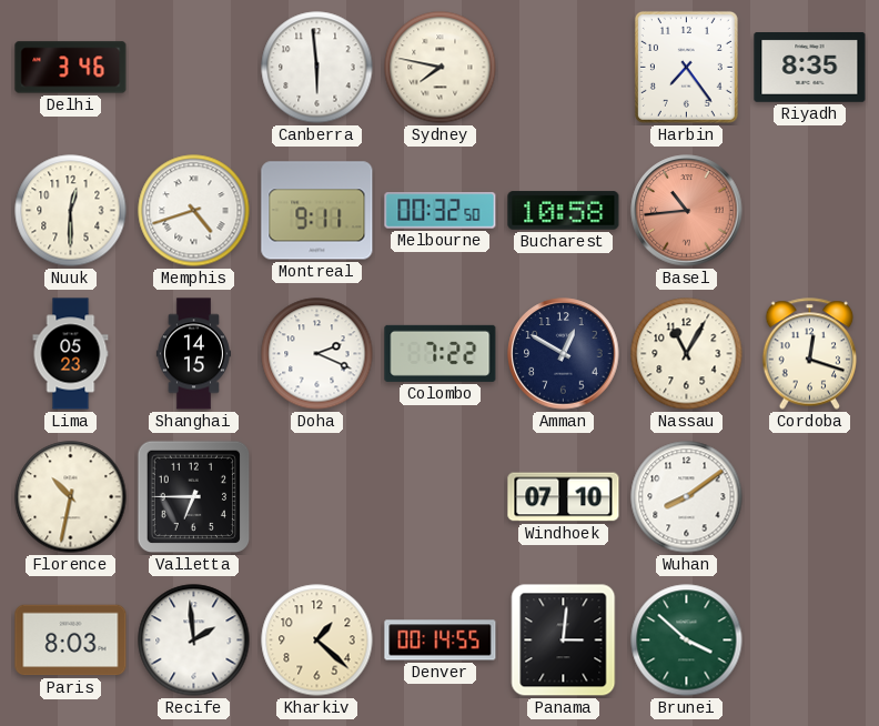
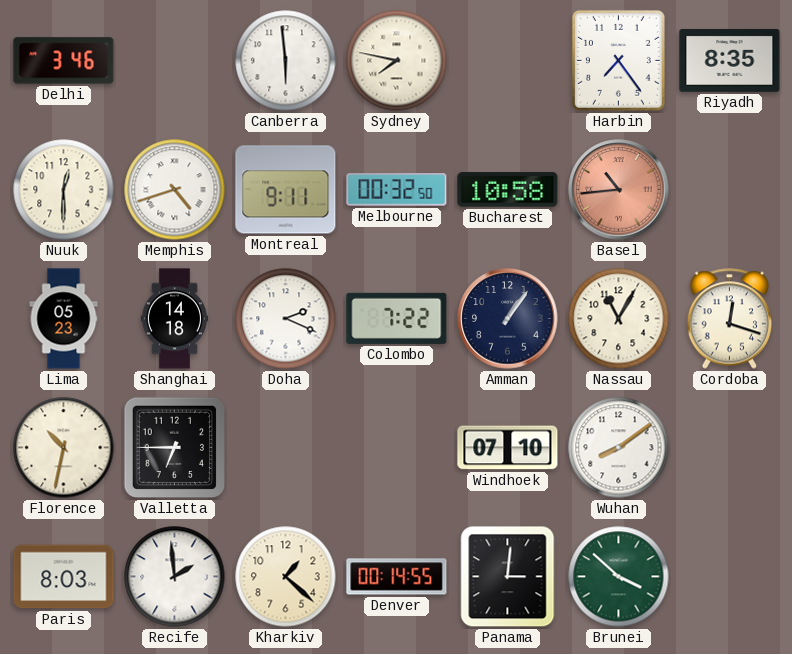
Shanghai: 14:15 -> 14:18
Amman: 12:50 -> 1:06
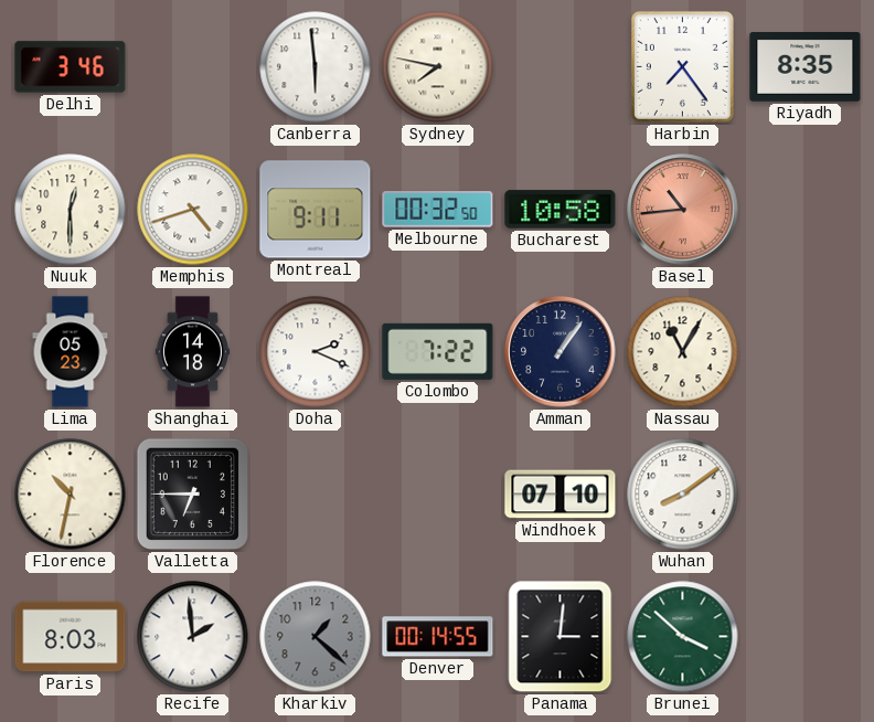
Cordoba: 12:18 -> none
Kharkiv dial: cream -> grey
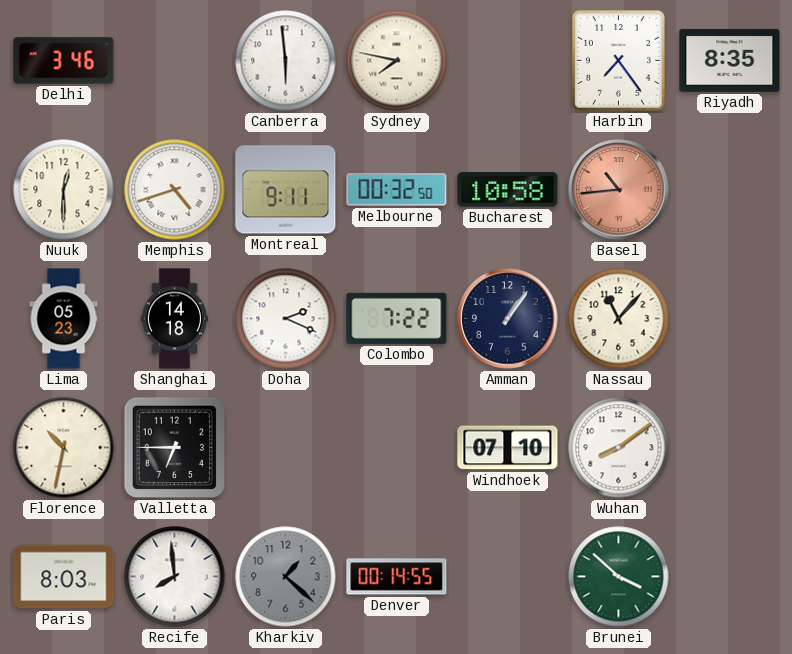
Nassau: 11:05 -> 11:07
Recife: 1:59 -> 7:59
Panama: 3:01 -> none
